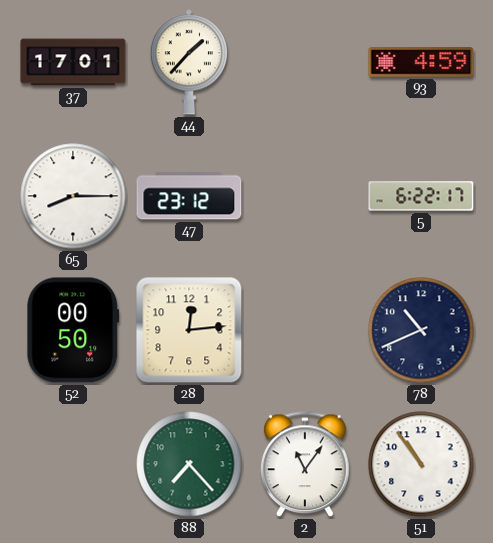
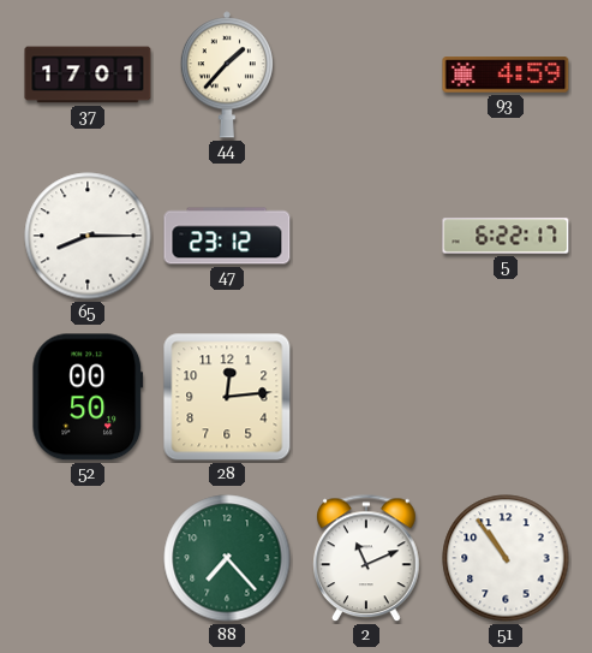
78: 10:41 -> none
2: 11:06 -> 11:11
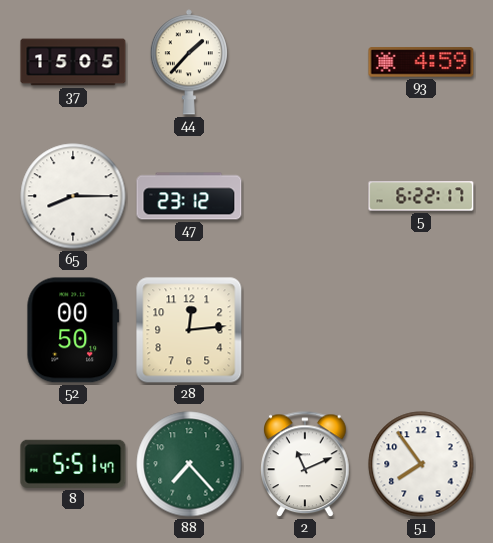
37: 17:01 -> 15:05
8: none -> 5:51
51: 10:54 -> 7:54
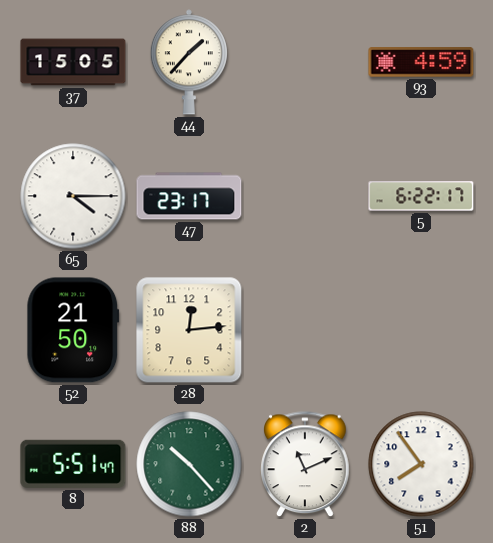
65: 8:15 -> 4:15
47: 23:12 -> 23:17
52: 00:50 -> 21:50
88: 7:23 -> 10:23
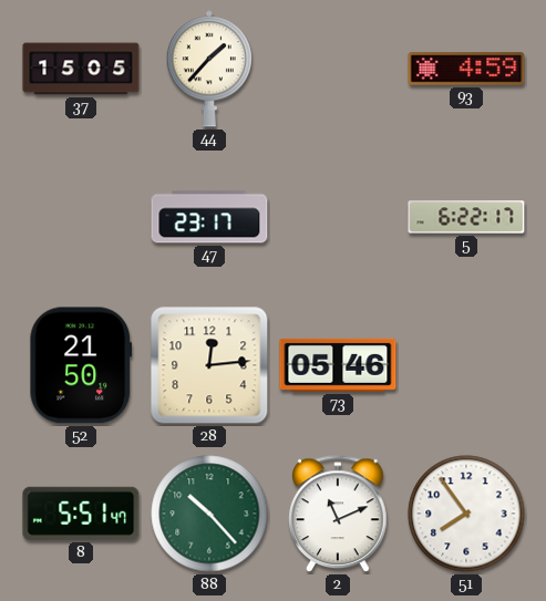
65: 4:15 -> none
73: none -> 05:46
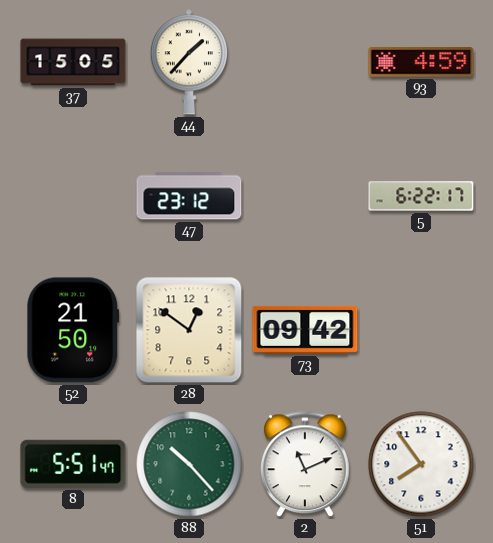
47: 23:17 -> 23:12
28: 12:14 -> 12:51
73: 05:46 -> 09:42
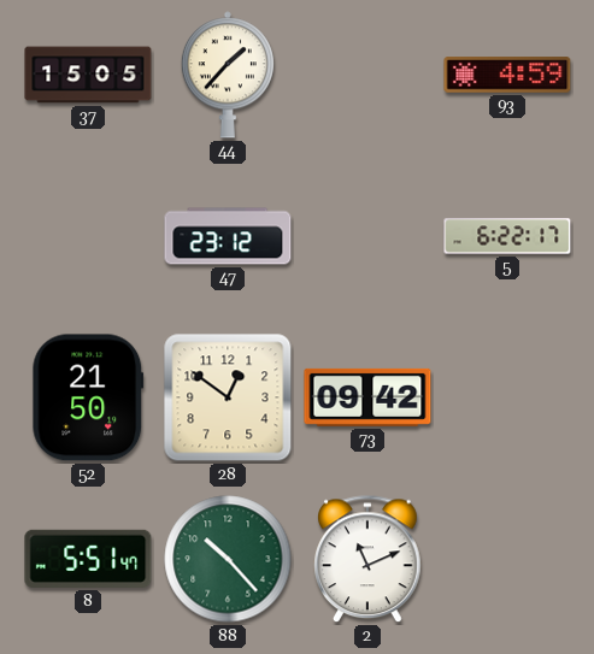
51: 7:54 -> none
